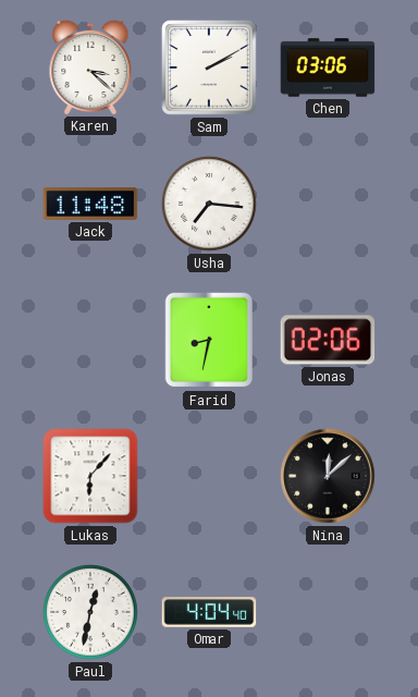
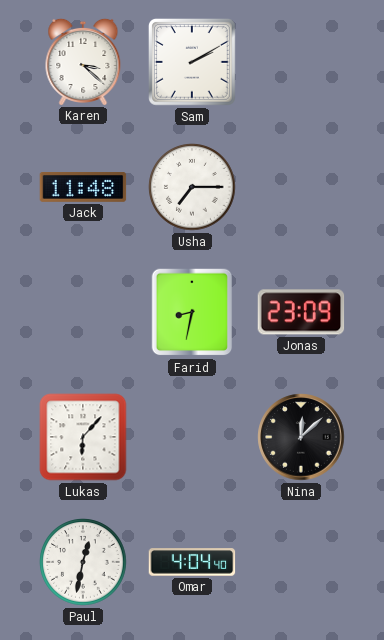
Chen: 03:06 -> none
Usha: 7:16 -> 7:15
Jonas: 02:06 -> 23:09
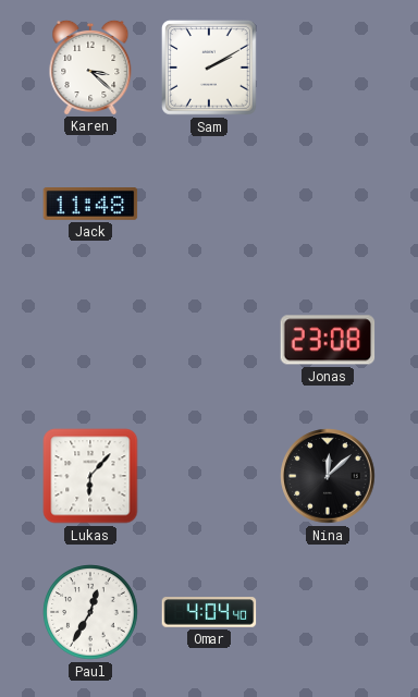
Usha: 7:15 -> none
Farid: 8:32 -> none
Jonas: 23:09 -> 23:08
Paul: 12:32 -> 12:35
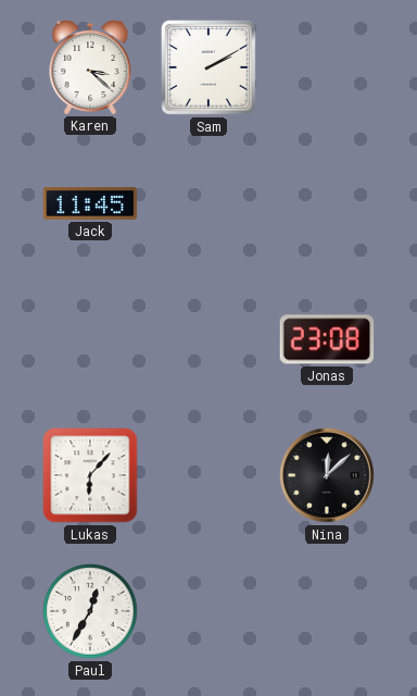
Jack: 11:48 -> 11:45
Omar: 4:04 -> none
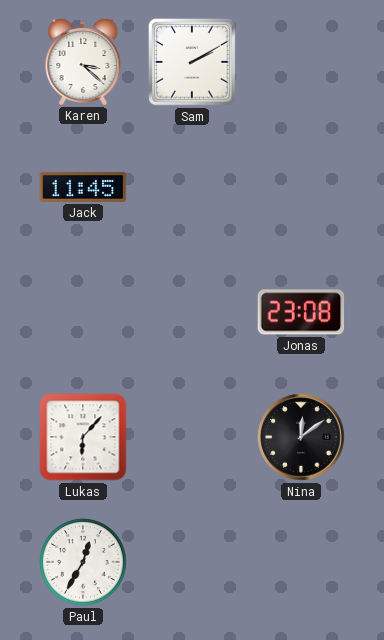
Nina: 12:08 -> 12:09
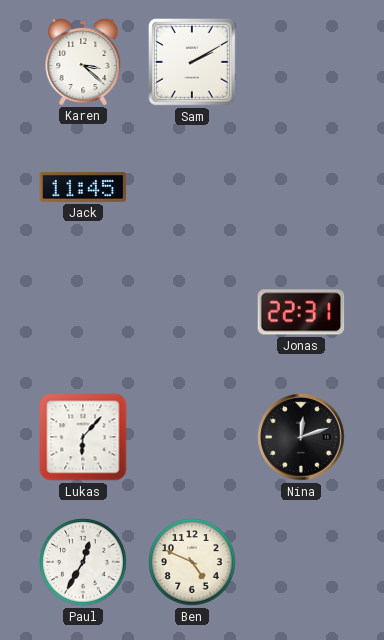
Jonas: 23:08 -> 22:31
Nina: 12:09 -> 12:12
Ben: none -> 4:49
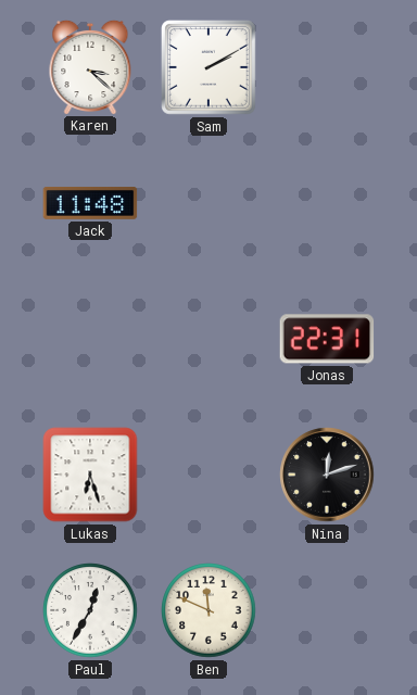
Jack: 11:45 -> 11:48
Lukas: 6:07 -> 6:27
Ben: 4:49 -> 11:49
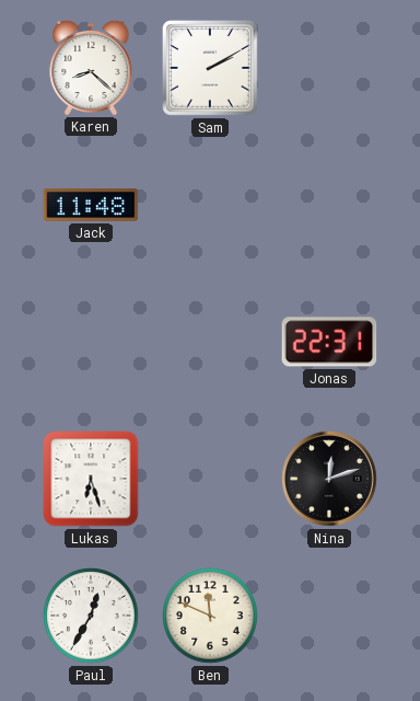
Karen: 3:22 -> 8:22
